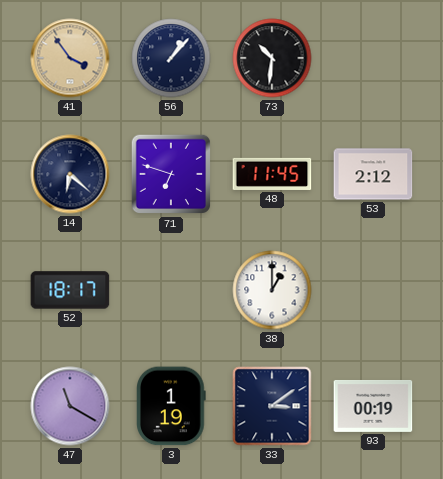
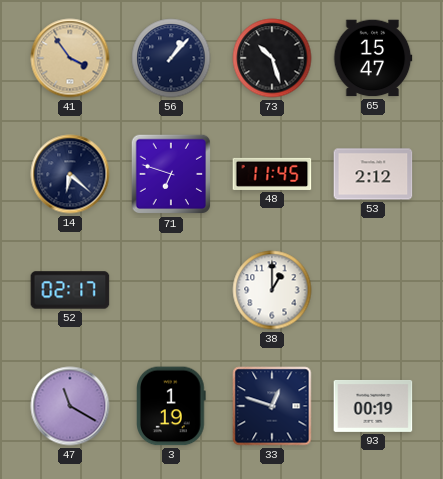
73: 10:31 -> 10:27
65: none -> 15:47
52: 18:17 -> 02:17
33: 3:09 -> 12:48
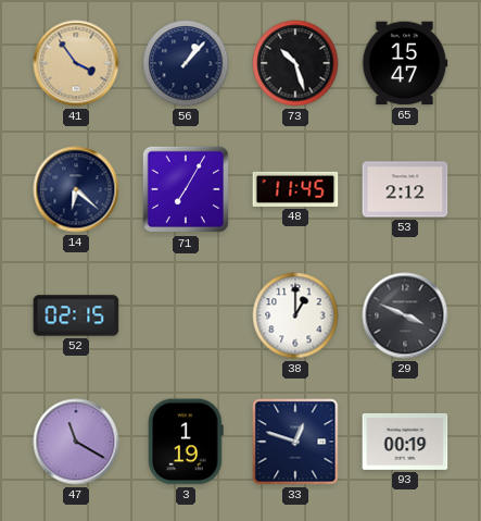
71: 6:48 -> 7:05
52: 02:17 -> 02:15
29: none -> 3:49
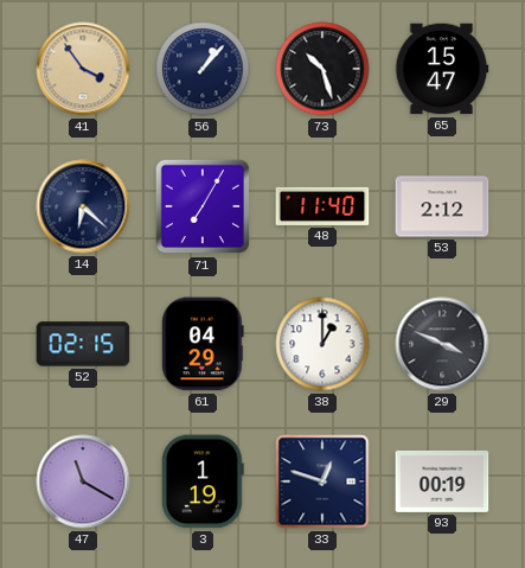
48: 11:45 -> 11:40
61: none -> 04:29
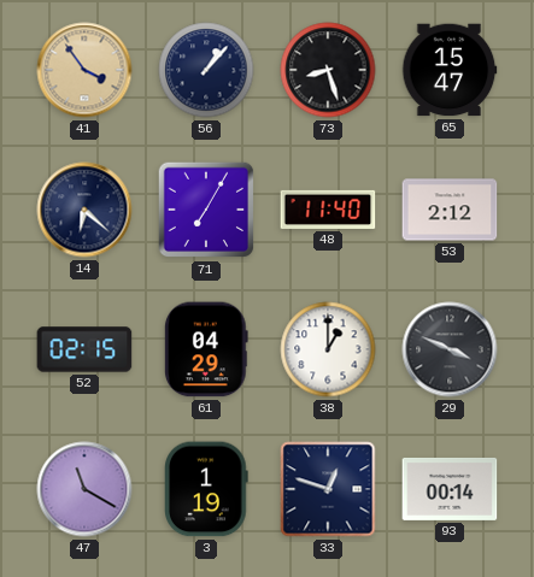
73: 10:27 -> 8:27
93: 00:19 -> 00:14
